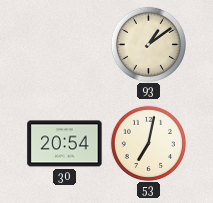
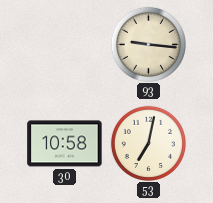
93: 1:09 -> 9:16
30: 20:54 -> 10:58
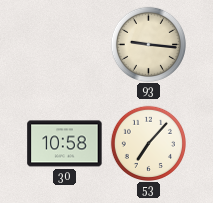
53: 7:02 -> 7:07
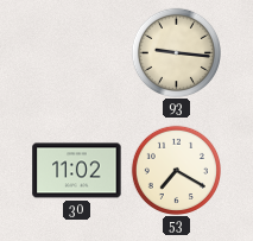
30: 10:58 -> 11:02
53: 7:07 -> 7:20
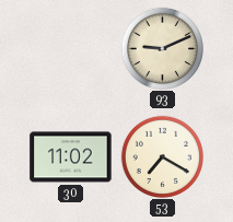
93: 9:16 -> 9:11
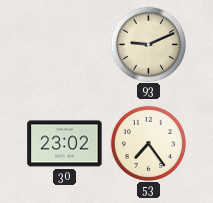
30: 11:02 -> 23:02
53: 7:20 -> 7:24
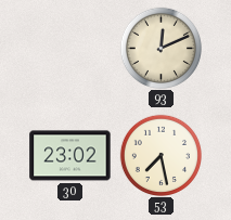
93: 9:11 -> 12:11
53: 7:24 -> 7:28
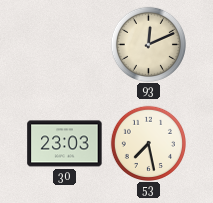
30: 23:02 -> 23:03
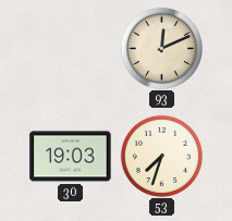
30: 23:03 -> 19:03
53: 7:28 -> 7:33
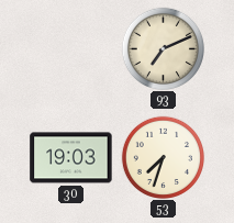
93: 12:11 -> 7:11
